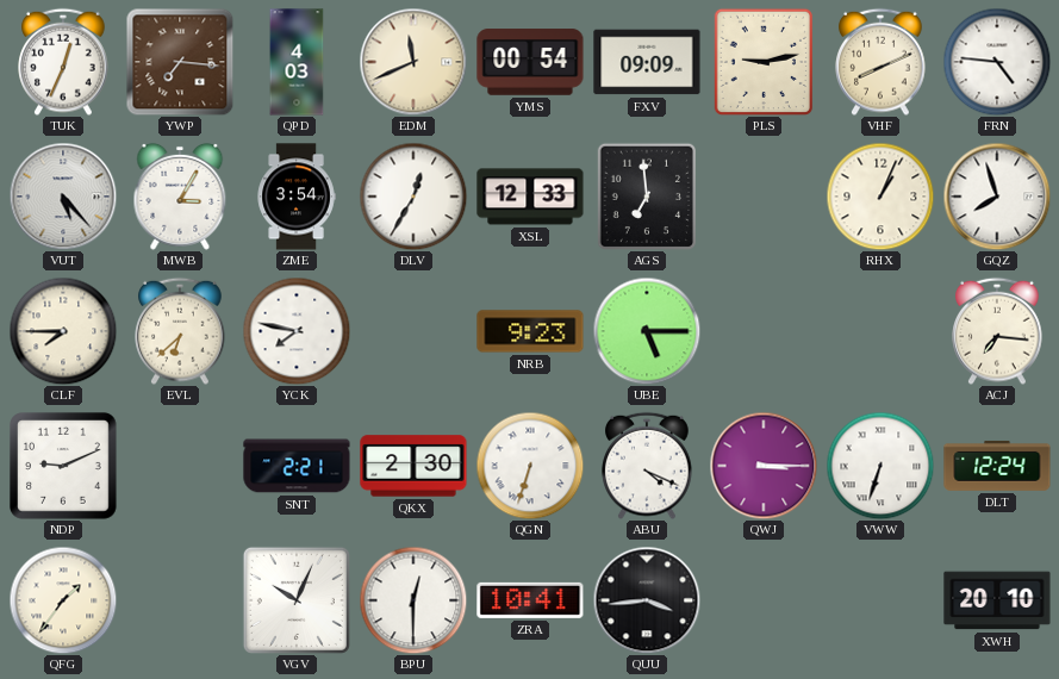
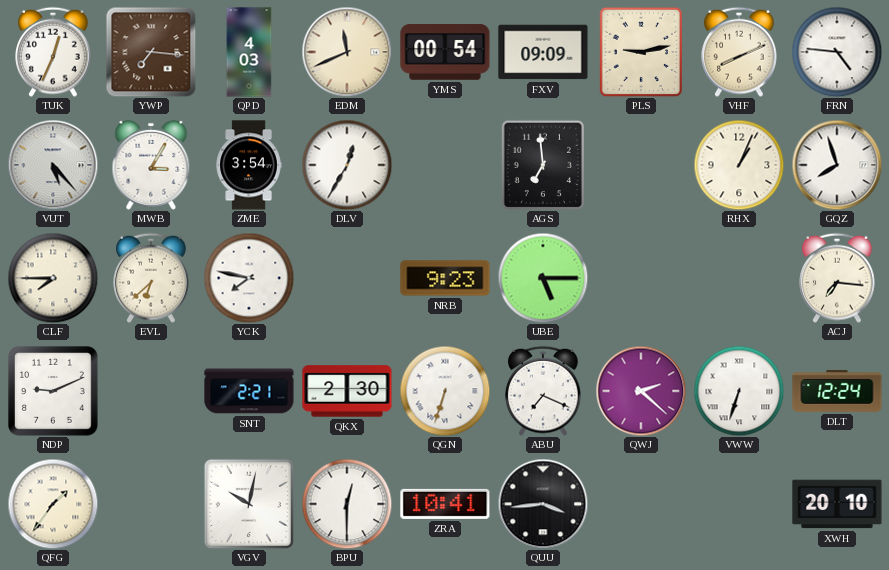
XSL: 12:33 -> none
ABU: 4:19 -> 7:19
QWJ: 3:15 -> 2:22
VGV: 10:04 -> 10:02
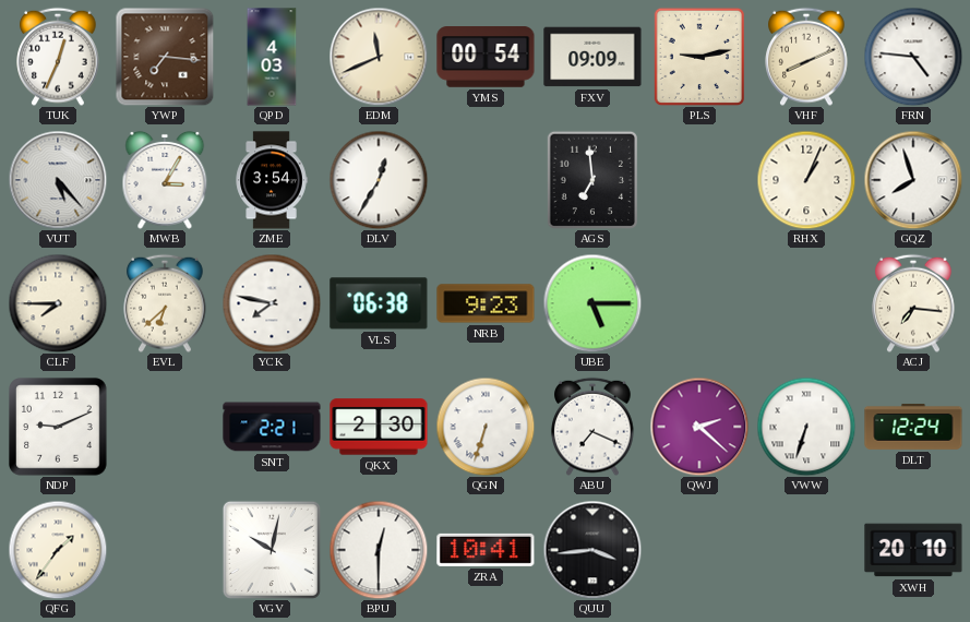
VLS: none -> 06:38
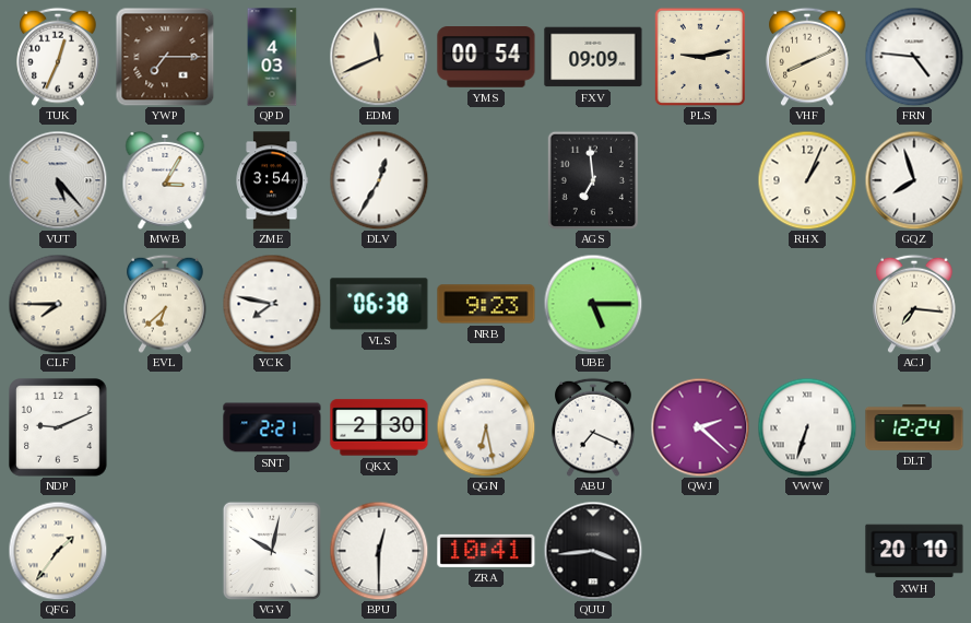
YWP: 7:16 -> 7:15
QGN: 6:33 -> 6:28
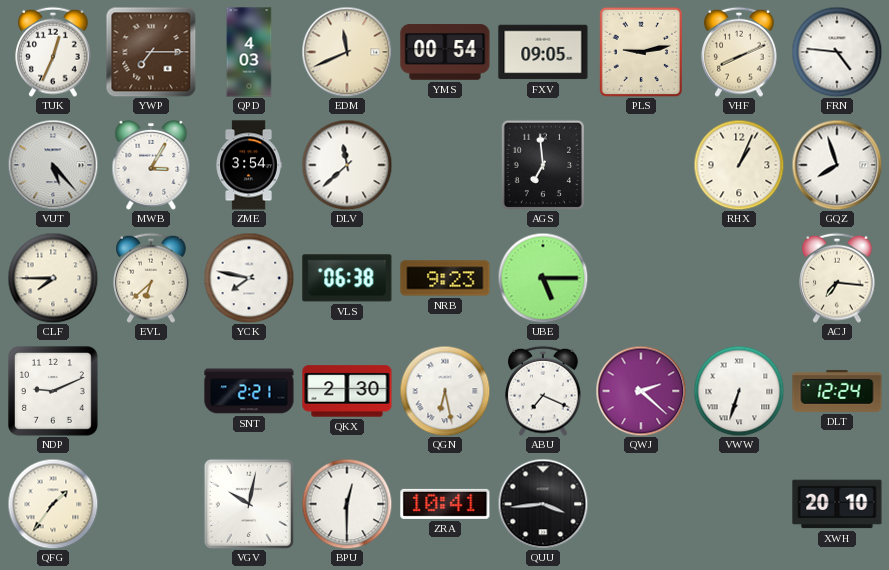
FXV: 09:09 -> 09:05
DLV: 12:35 -> 11:38
